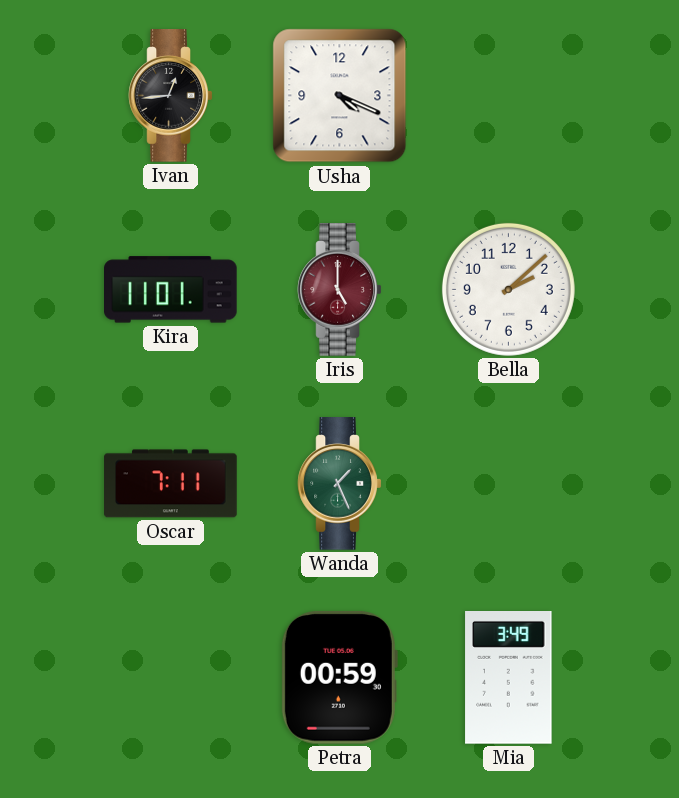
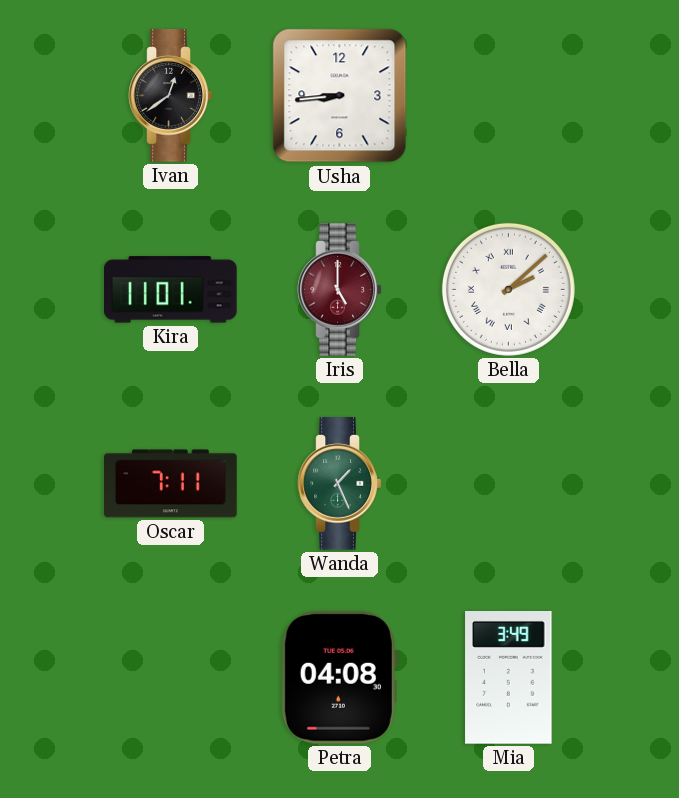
Ivan: 12:44 -> 12:39
Usha: 4:19 -> 8:44
Bella numerals: Arabic -> Roman
Petra: 00:59 -> 04:08
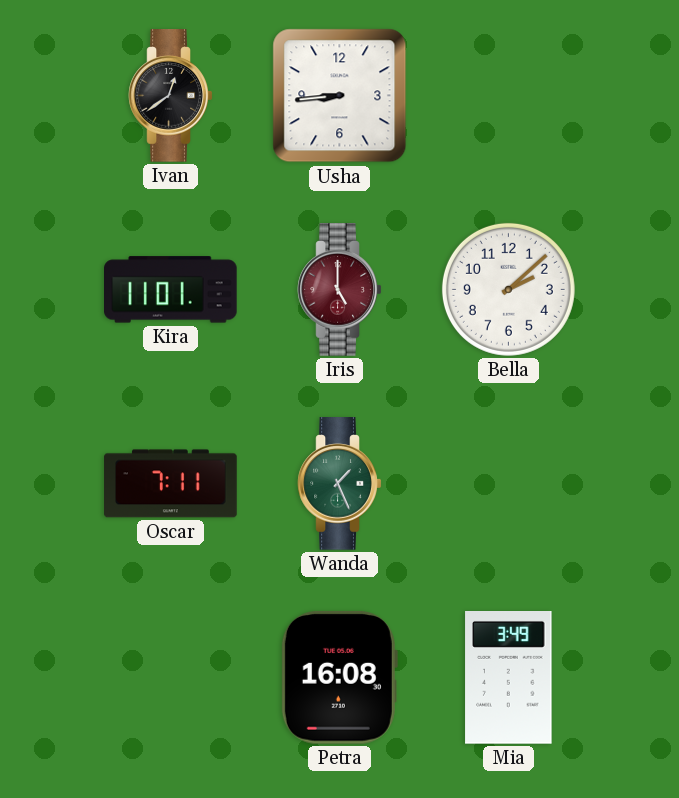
Bella numerals: Roman -> Arabic
Petra: 04:08 -> 16:08
